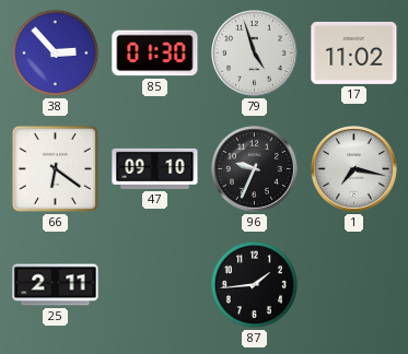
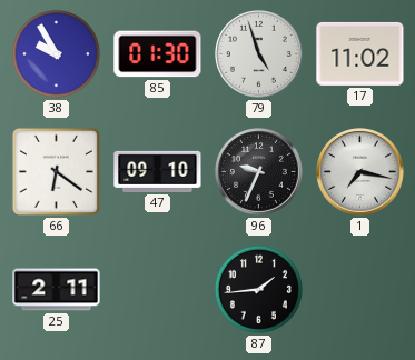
38: 2:53 -> 9:55
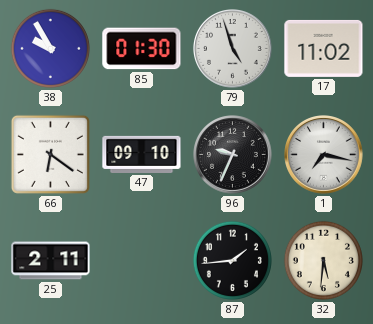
32: none -> 5:31
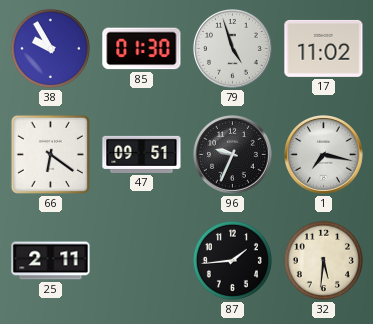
47: 09:10 -> 09:51
